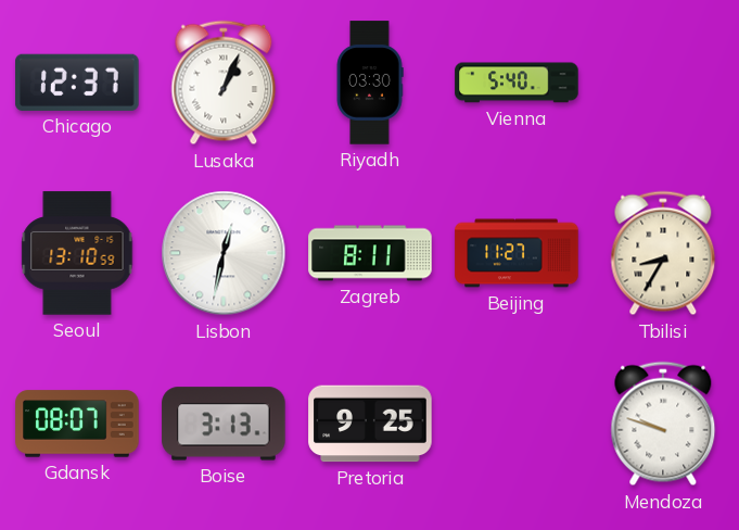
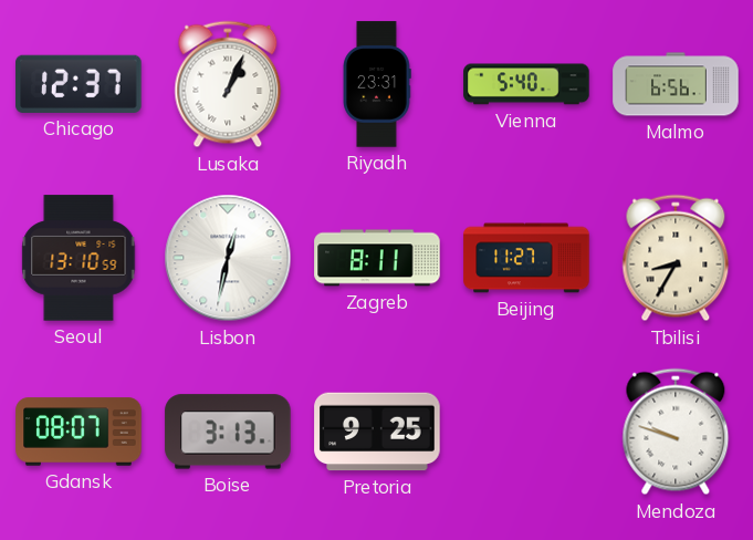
Riyadh: 03:30 -> 23:31
Malmo: none -> 6:56
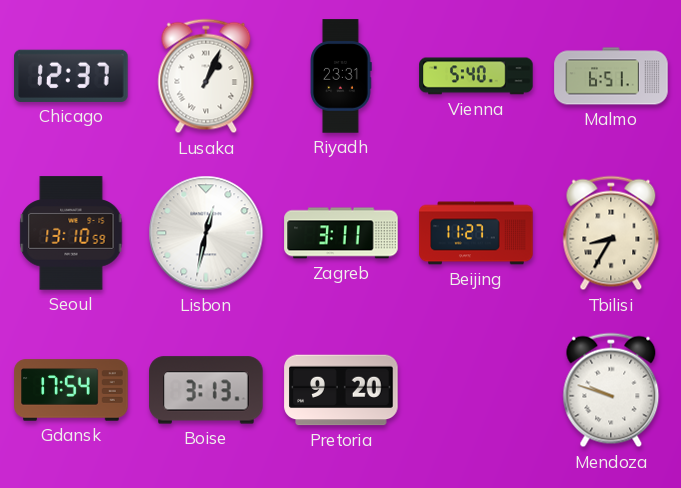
Malmo: 6:56 -> 6:51
Zagreb: 8:11 -> 3:11
Gdansk: 08:07 -> 17:54
Pretoria: 9:25 -> 9:20
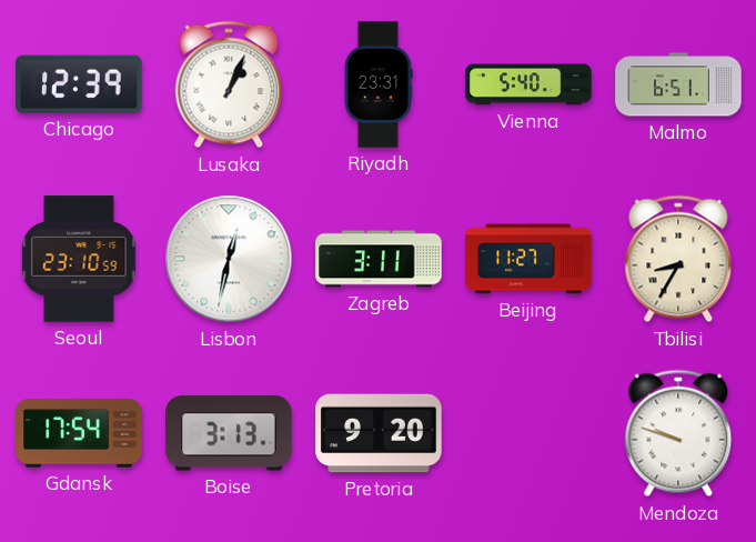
Chicago: 12:37 -> 12:39
Seoul: 13:10 -> 23:10
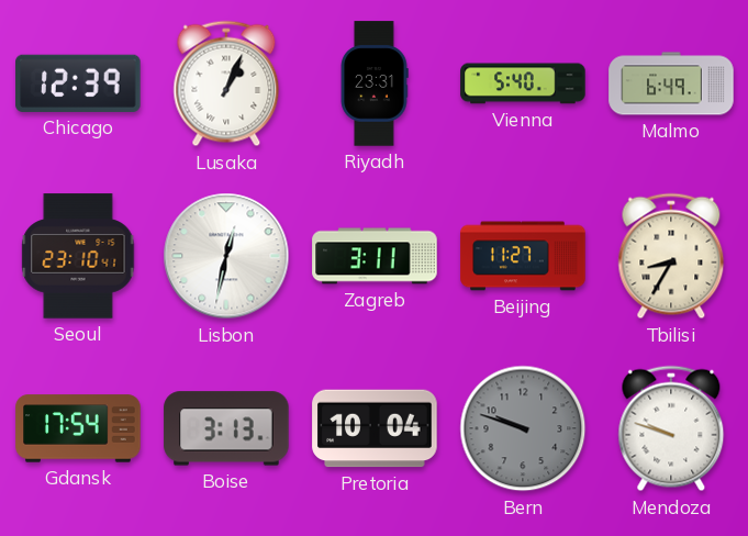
Malmo: 6:51 -> 6:49
Seoul: 23:10:59 -> 23:10:41
Pretoria: 9:20 -> 10:04
Bern: none -> 9:48
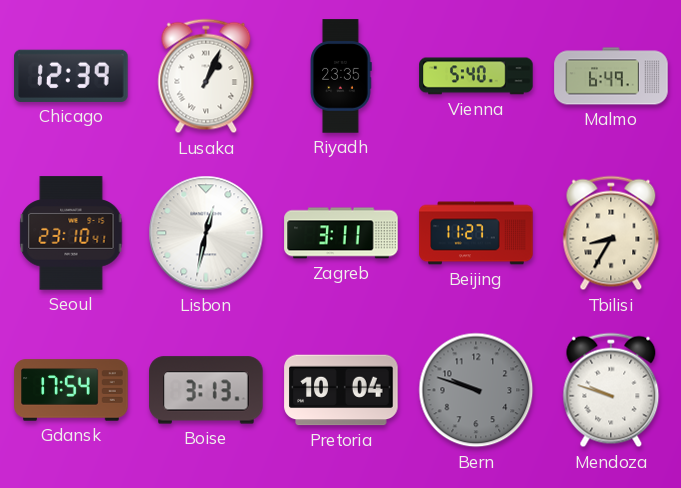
Riyadh: 23:31 -> 23:35
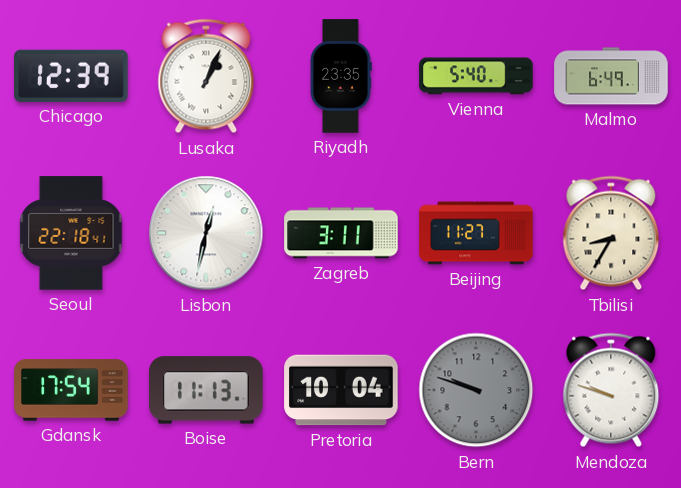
Seoul: 23:10 -> 22:18
Boise: 3:13 -> 11:13
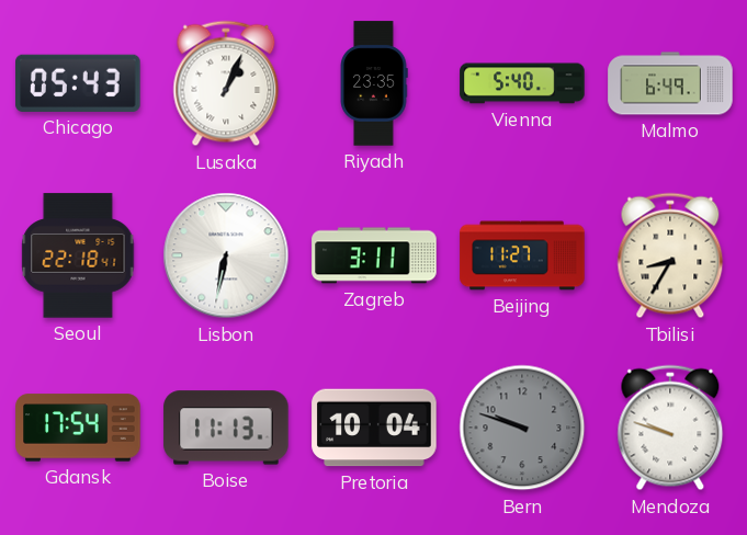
Chicago: 12:39 -> 05:43
Lisbon: 12:32 -> 6:32
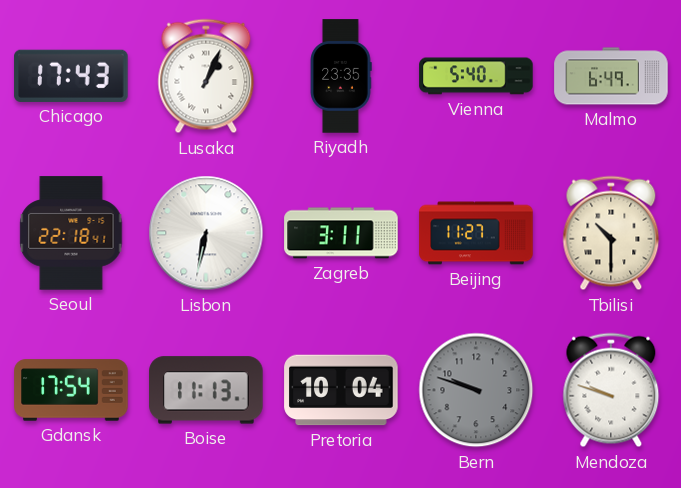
Chicago: 05:43 -> 17:43
Tbilisi: 8:35 -> 10:30
